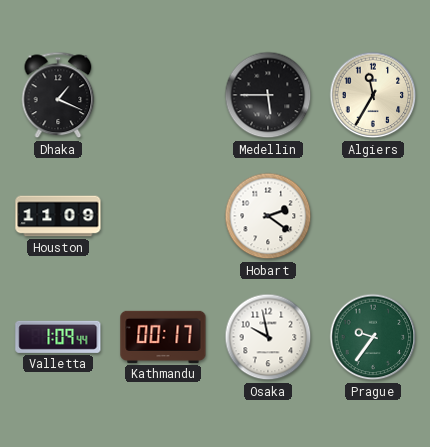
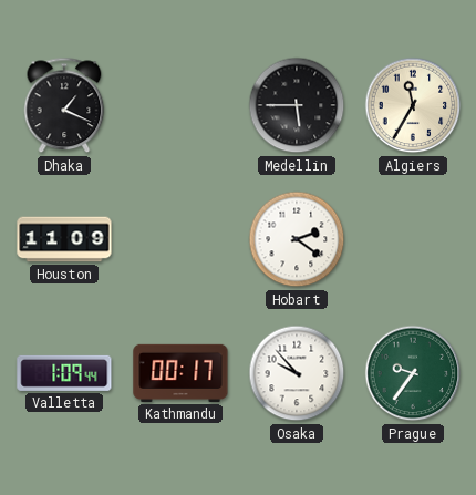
Osaka: 9:58 -> 9:53
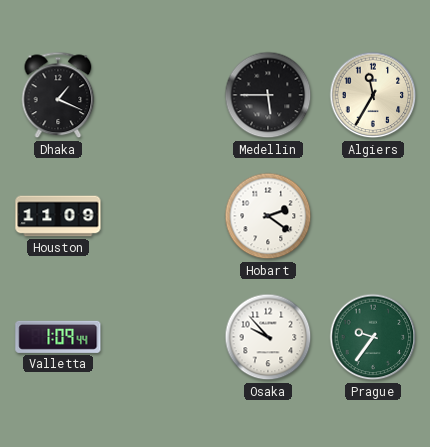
Kathmandu: 00:17 -> none
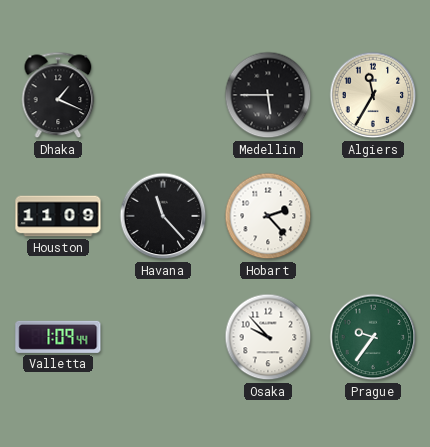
Havana: none -> 11:23
Hobart: 2:21 -> 2:23
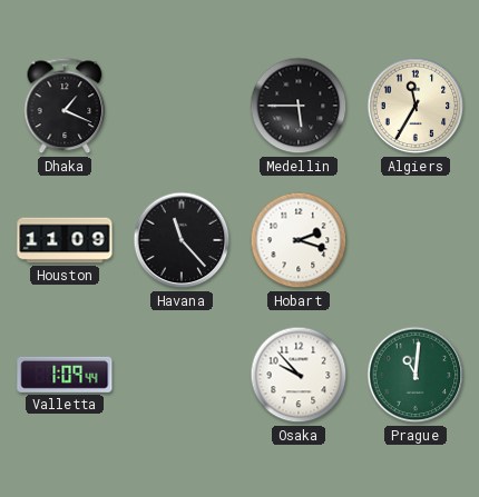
Hobart: 2:23 -> 2:18
Prague: 9:36 -> 11:01
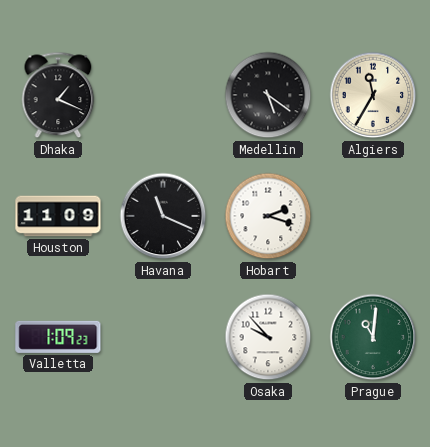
Medellin: 5:45 -> 5:21
Havana: 11:23 -> 11:19
Valletta: 1:09:44 -> 1:09:23
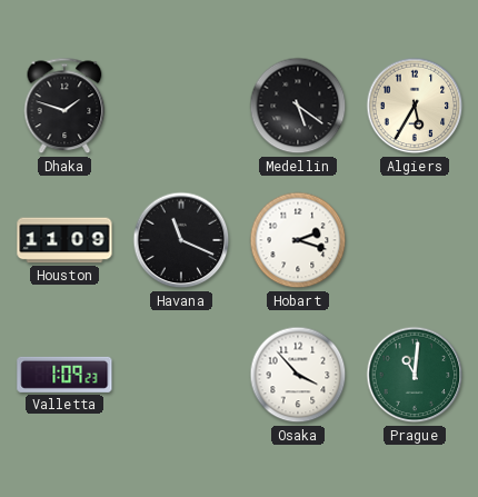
Dhaka: 1:19 -> 1:48
Algiers: 11:35 -> 5:35
Osaka: 9:53 -> 3:53
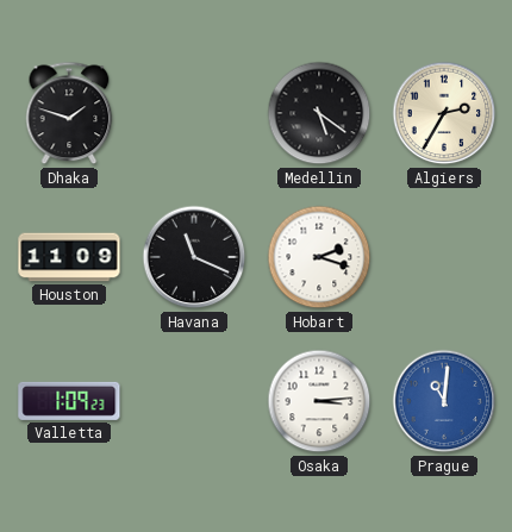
Algiers: 5:35 -> 2:35
Osaka: 3:53 -> 3:14
Prague dial: green -> blue
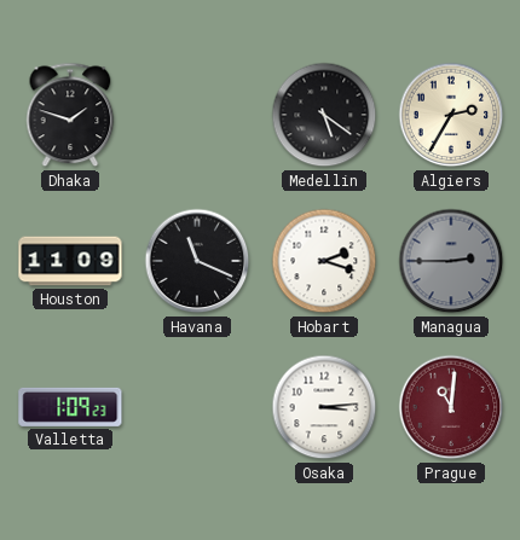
Managua: none -> 2:45
Prague dial: blue -> burgundy
